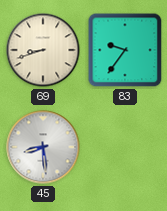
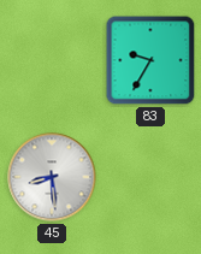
69: 8:42 -> none
83: 9:36 -> 9:35
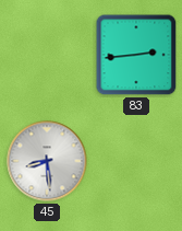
83: 9:35 -> 2:44
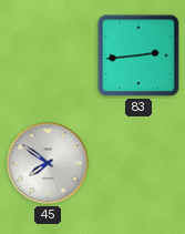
45: 8:29 -> 7:51
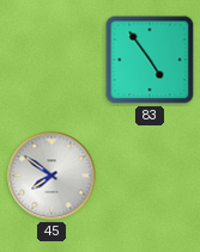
83: 2:44 -> 4:54
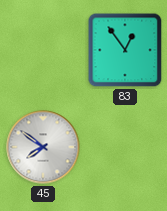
83: 4:54 -> 12:54
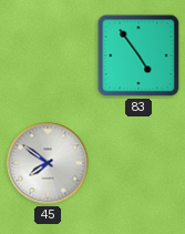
83: 12:54 -> 4:54
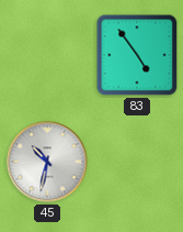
45: 7:51 -> 10:32
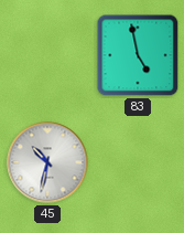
83: 4:54 -> 4:58
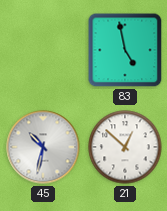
21: none -> 12:52
